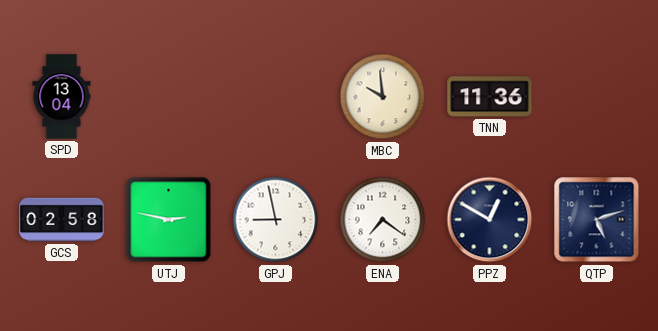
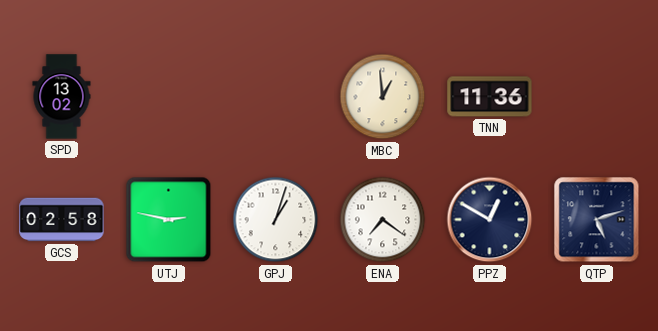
SPD: 13:04 -> 13:02
MBC: 9:59 -> 12:59
GPJ: 8:58 -> 1:03
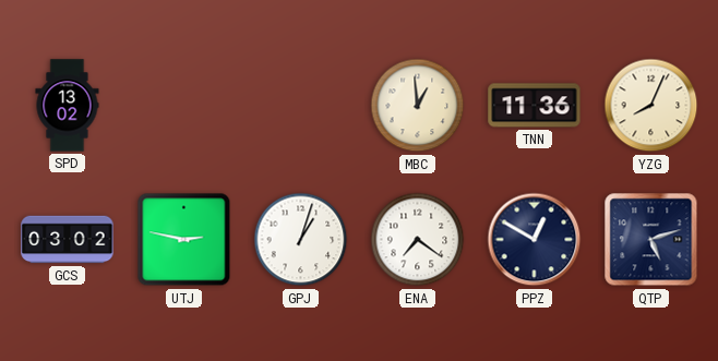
YZG: none -> 8:04
GCS: 02:58 -> 03:02
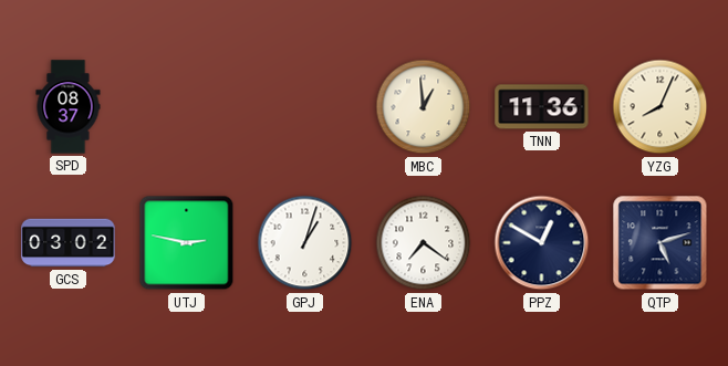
SPD: 13:02 -> 08:37
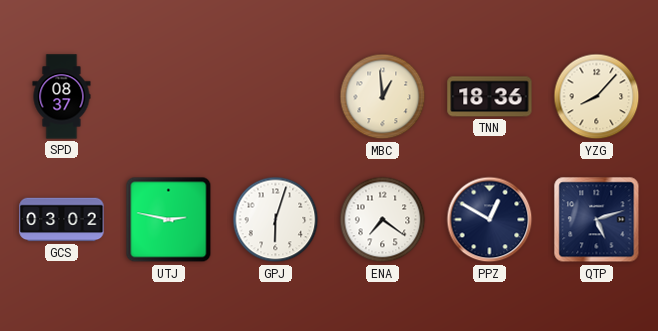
TNN: 11:36 -> 18:36
YZG: 8:04 -> 8:07
GPJ: 1:03 -> 6:03
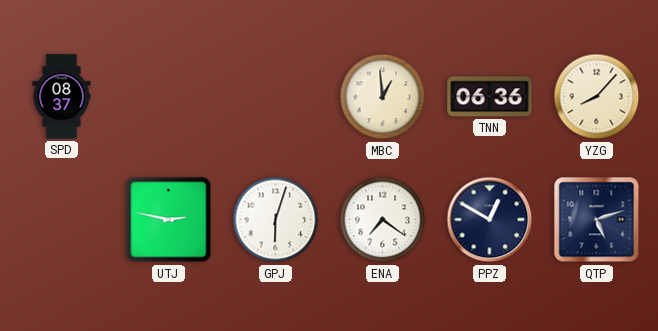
TNN: 18:36 -> 06:36
GCS: 03:02 -> none
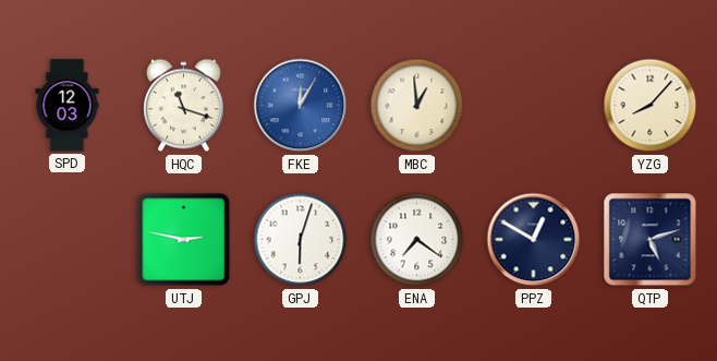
SPD: 08:37 -> 12:03
HQC: none -> 11:18
FKE: none -> 12:05
TNN: 06:36 -> none
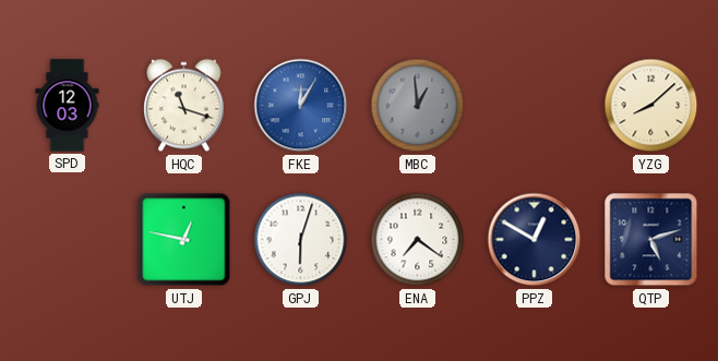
MBC dial: cream -> grey
YZG: 8:07 -> 8:08
UTJ: 2:47 -> 12:47
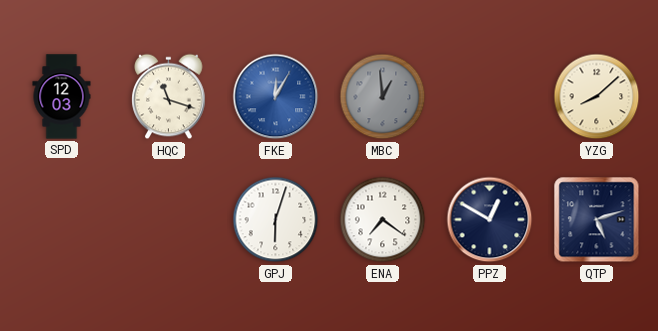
UTJ: 12:47 -> none
